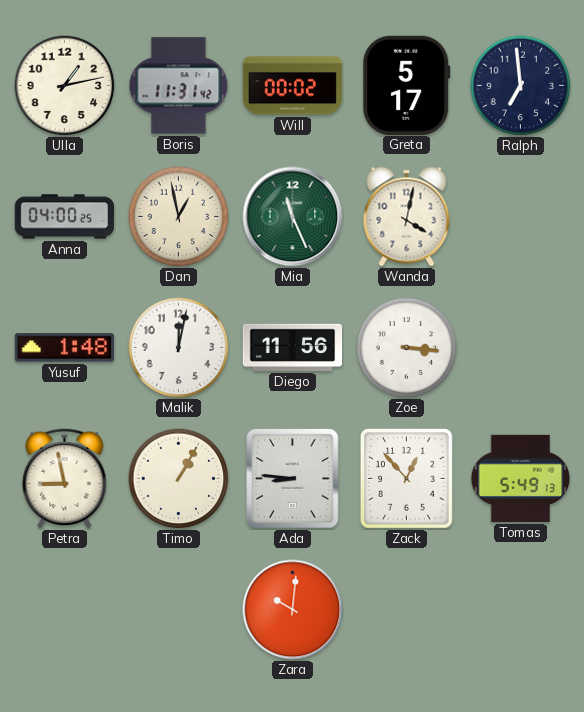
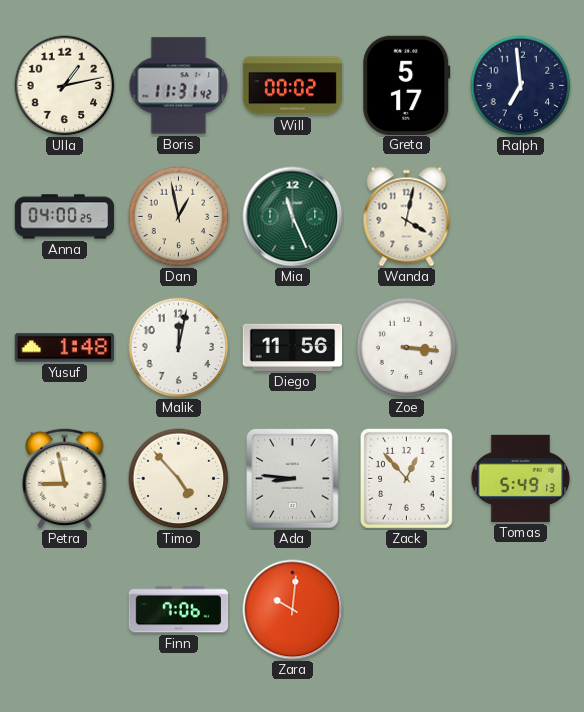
Timo: 1:05 -> 4:53
Finn: none -> 7:06
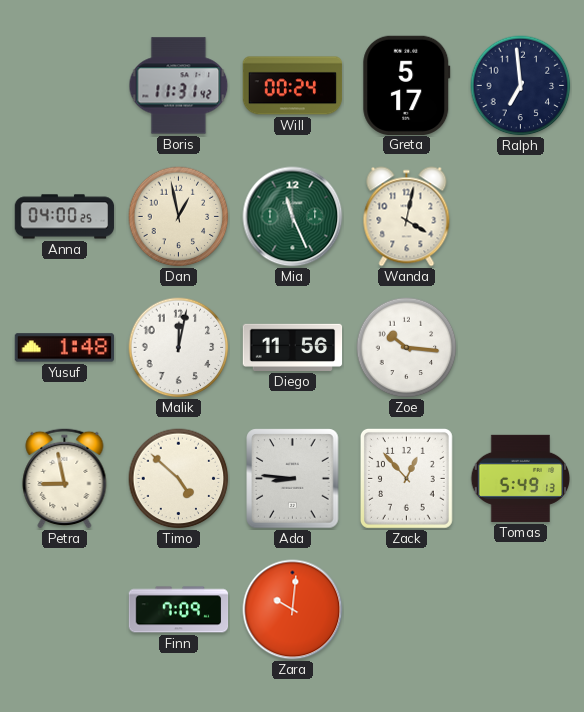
Ulla: 1:13 -> none
Will: 00:02 -> 00:24
Zoe: 3:16 -> 10:16
Timo: 4:53 -> 4:52
Finn: 7:06 -> 7:09
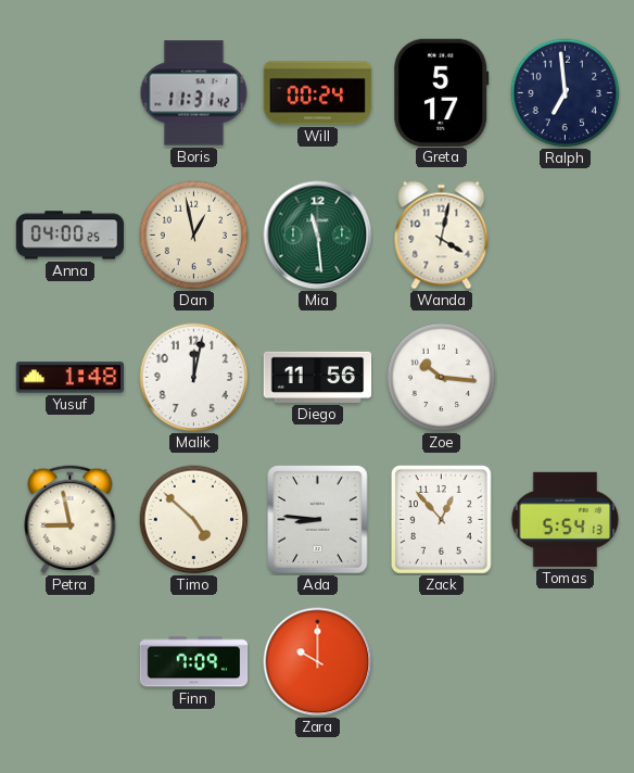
Mia: 11:26 -> 11:29
Tomas: 5:49 -> 5:54
Zara: 10:01 -> 10:00
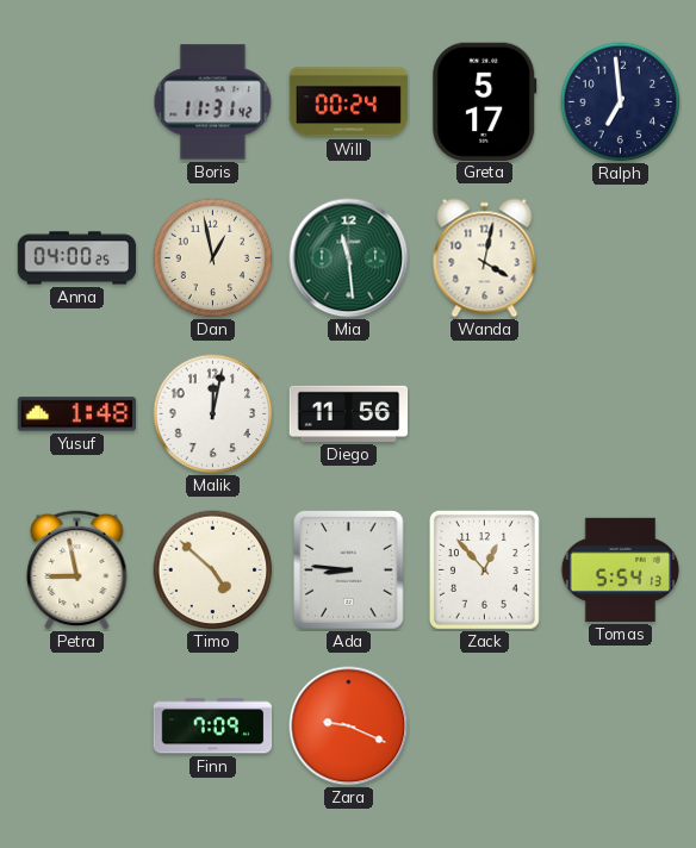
Zoe: 10:16 -> none
Zara: 10:00 -> 9:19
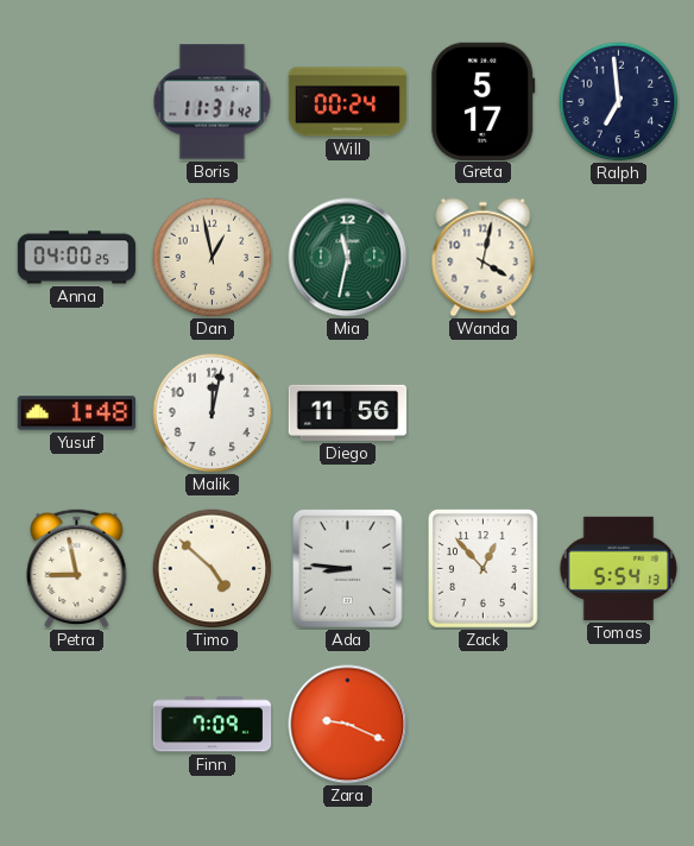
Mia: 11:29 -> 11:32
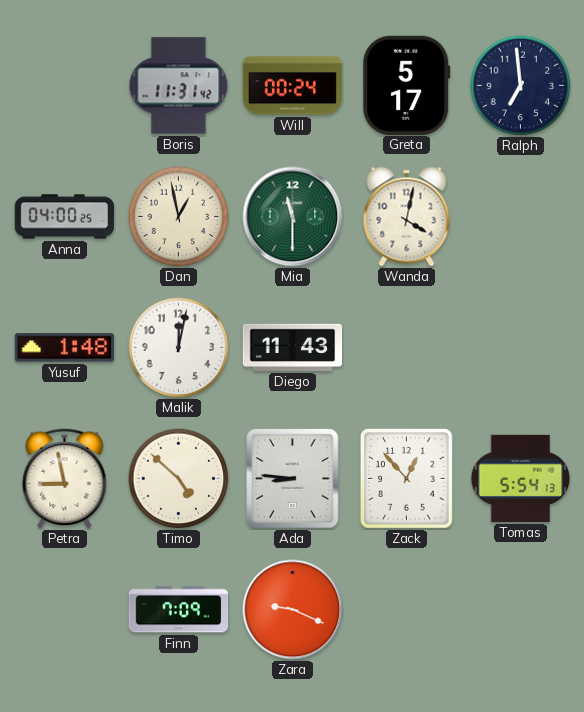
Mia: 11:32 -> 11:30
Diego: 11:56 -> 11:43
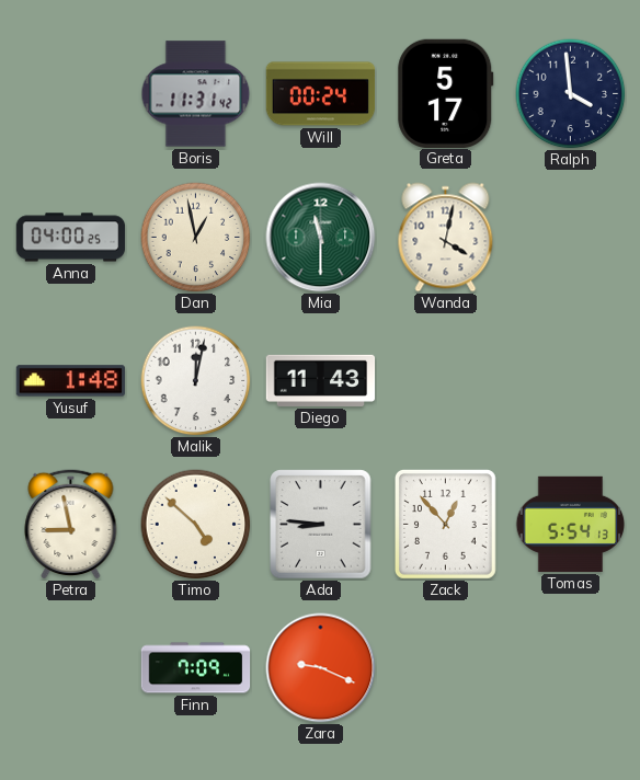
Ralph: 6:59 -> 3:59
